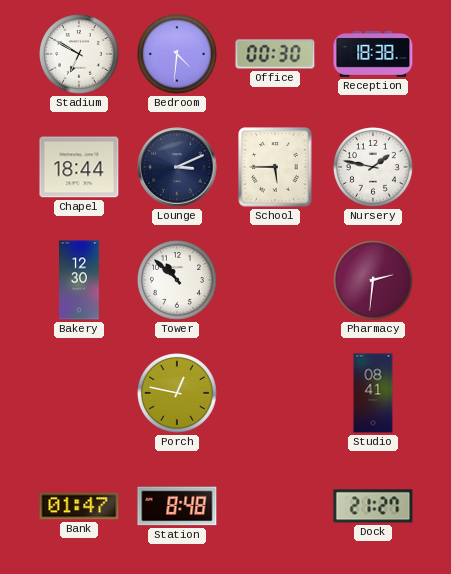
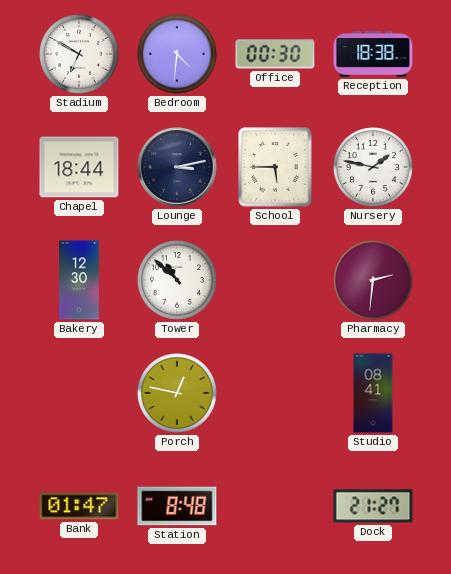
Lounge: 3:11 -> 3:13
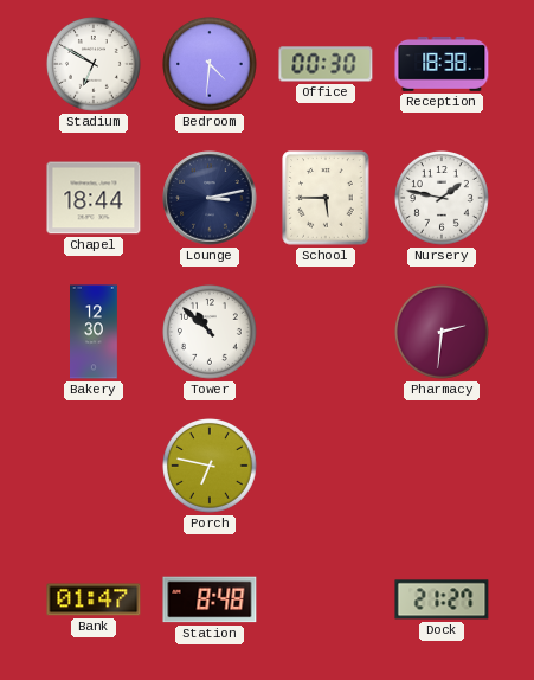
Porch: 12:47 -> 6:47
Studio: 08:41 -> none
